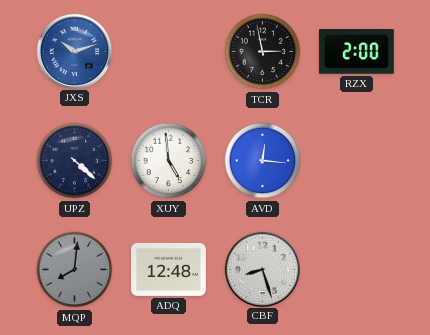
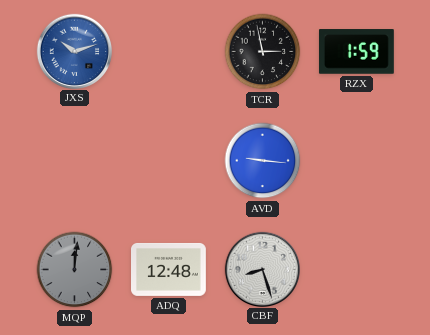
RZX: 2:00 -> 1:59
UPZ: 4:22 -> none
XUY: 4:59 -> none
AVD: 12:16 -> 9:16
MQP: 8:01 -> 12:01
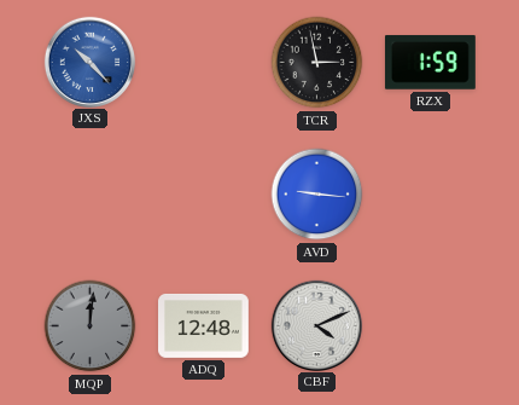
JXS: 10:12 -> 10:23
CBF: 8:27 -> 4:11
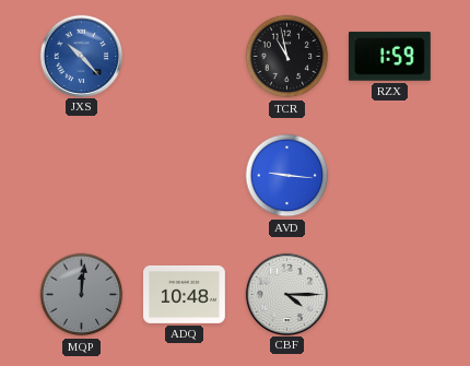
TCR: 2:58 -> 10:58
ADQ: 12:48 -> 10:48
CBF: 4:11 -> 4:15
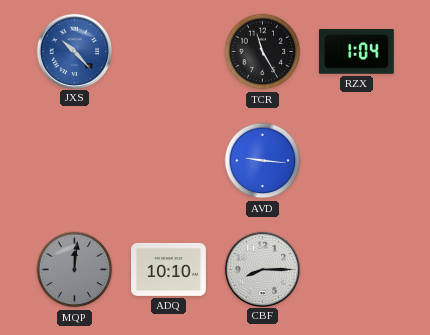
TCR: 10:58 -> 11:25
RZX: 1:59 -> 1:04
ADQ: 10:48 -> 10:10
CBF: 4:15 -> 8:15
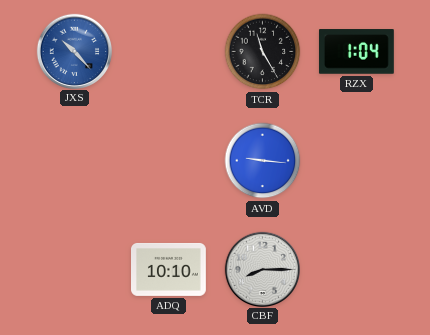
MQP: 12:01 -> none
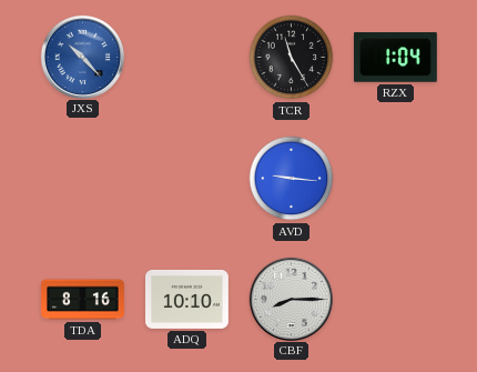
TDA: none -> 8:16
